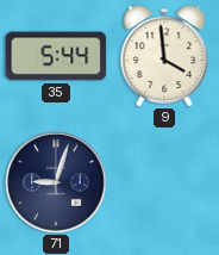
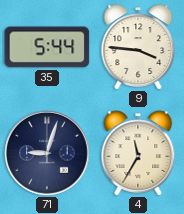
9: 3:59 -> 3:46
4: none -> 11:35
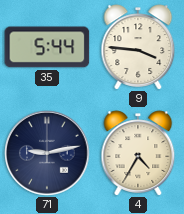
71: 9:03 -> 9:13
4: 11:35 -> 4:35
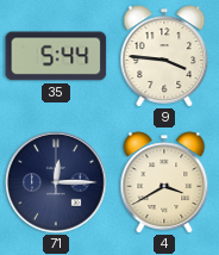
71: 9:13 -> 12:15
4: 4:35 -> 3:40
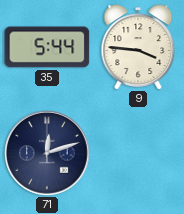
71: 12:15 -> 12:12
4: 3:40 -> none
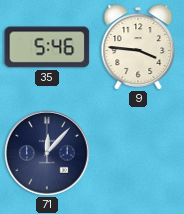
35: 5:44 -> 5:46
71: 12:12 -> 12:07
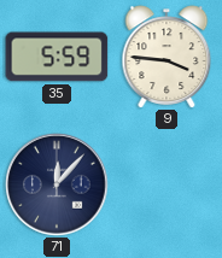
35: 5:46 -> 5:59
